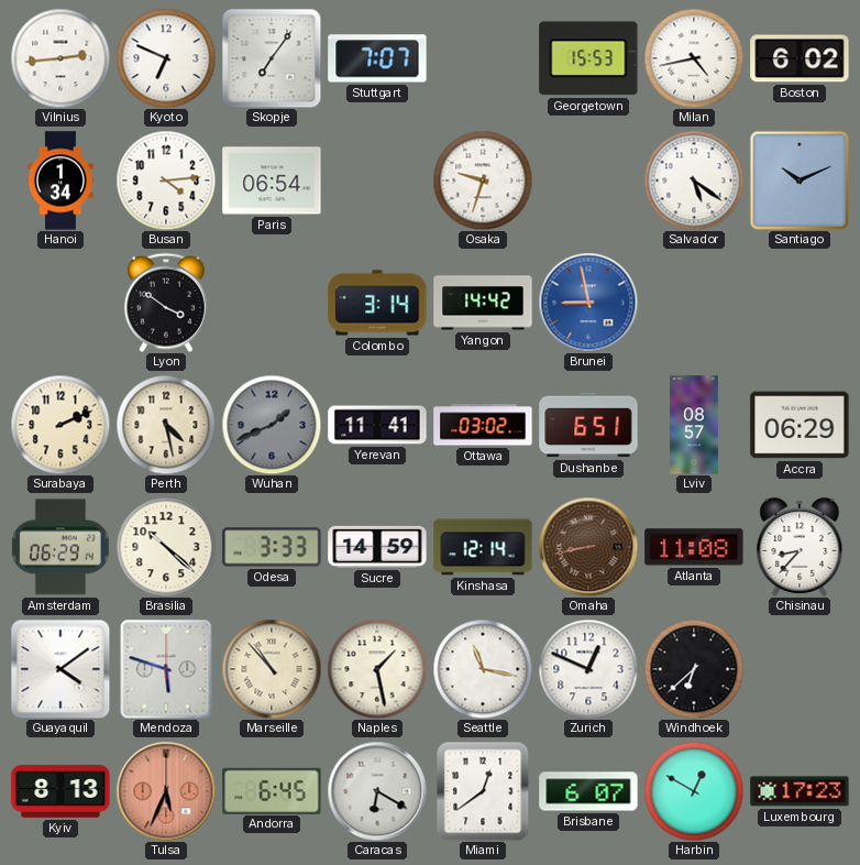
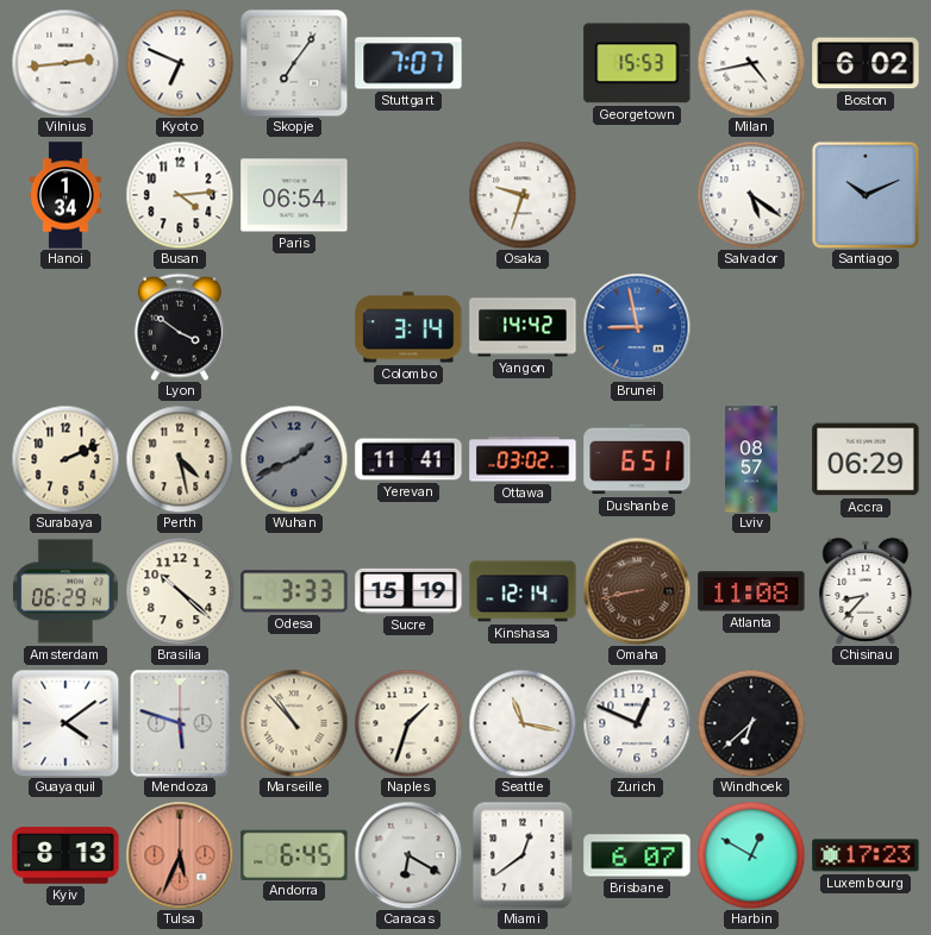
Sucre: 14:59 -> 15:19
Naples: 1:28 -> 1:33
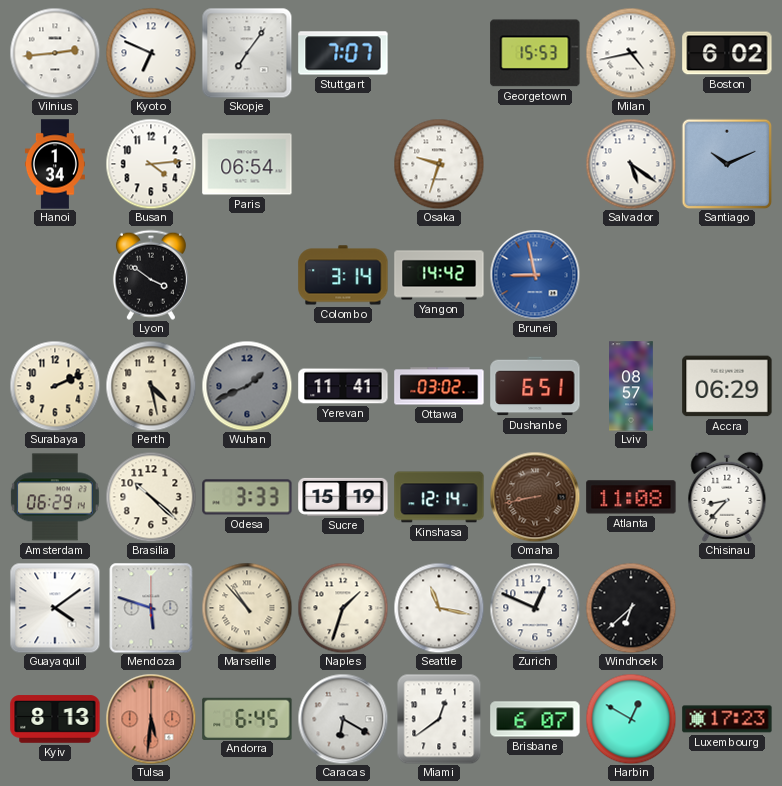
Tulsa: 5:34 -> 5:31
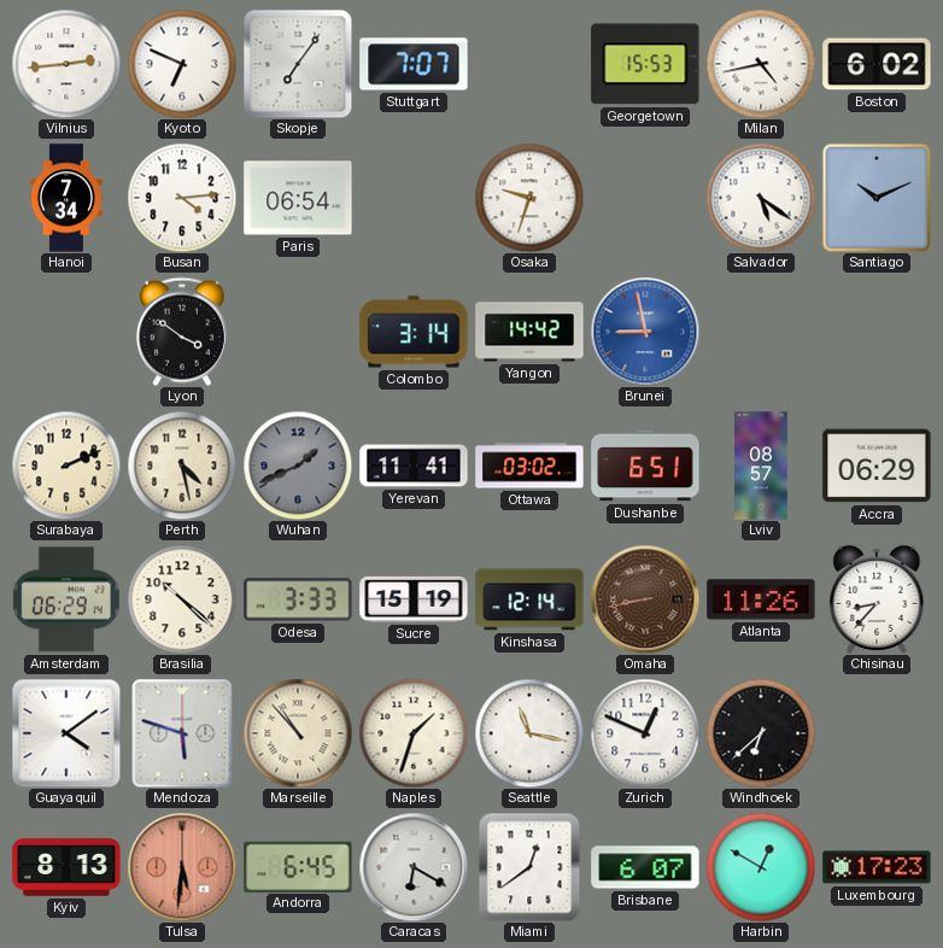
Hanoi: 1:34 -> 7:34
Atlanta: 11:08 -> 11:26
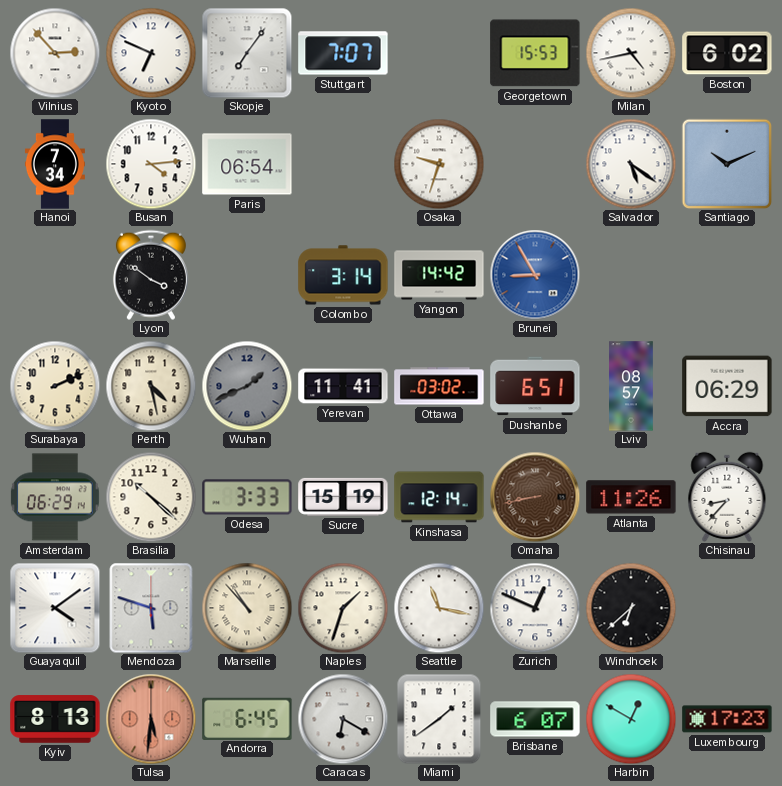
Vilnius: 2:44 -> 2:53
Brunei: 8:58 -> 8:55
Miami: 12:39 -> 1:39
